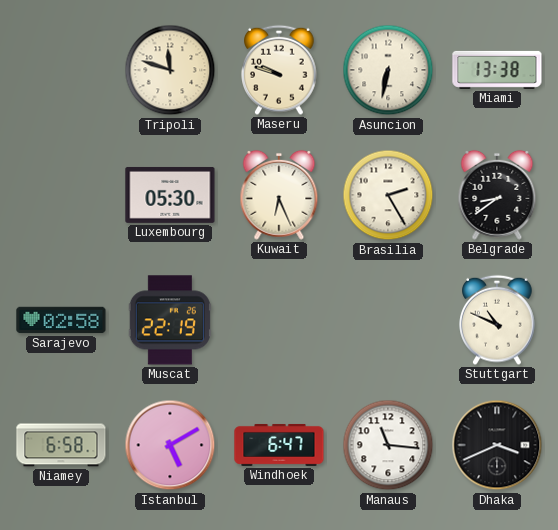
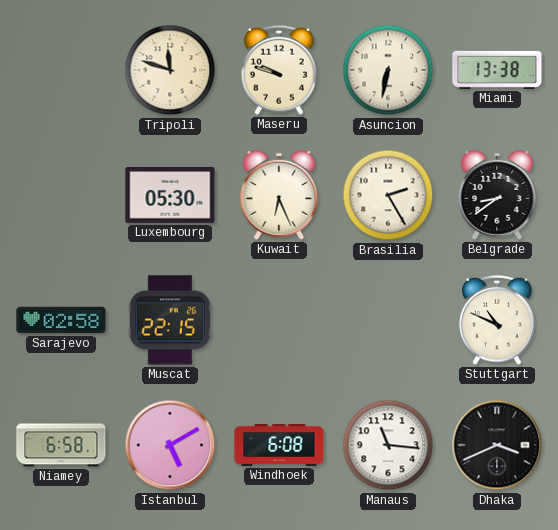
Muscat: 22:19 -> 22:15
Windhoek: 6:47 -> 6:08
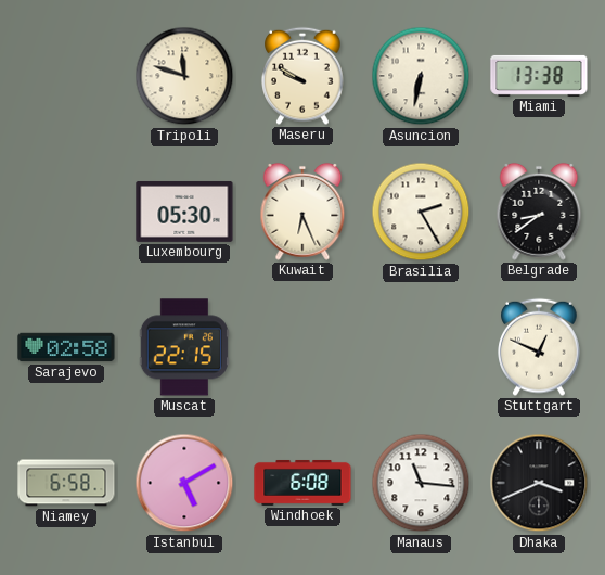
Maseru: 9:48 -> 9:50
Stuttgart: 10:49 -> 12:49
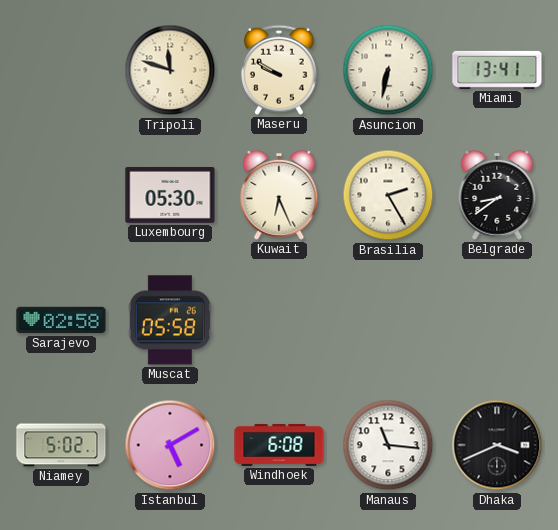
Miami: 13:38 -> 13:41
Muscat: 22:15 -> 05:58
Stuttgart: 12:49 -> none
Niamey: 6:58 -> 5:02
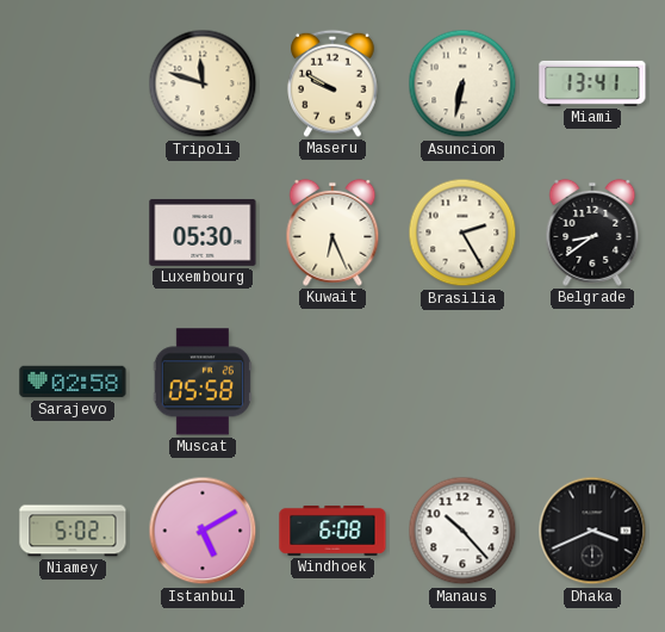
Manaus: 11:16 -> 10:23
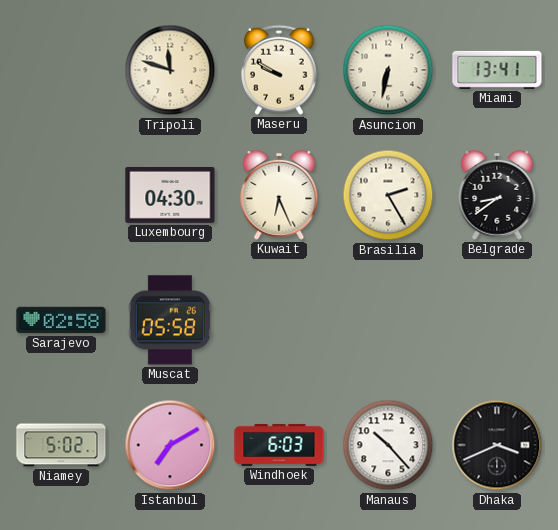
Luxembourg: 05:30 -> 04:30
Istanbul: 5:10 -> 7:10
Windhoek: 6:08 -> 6:03
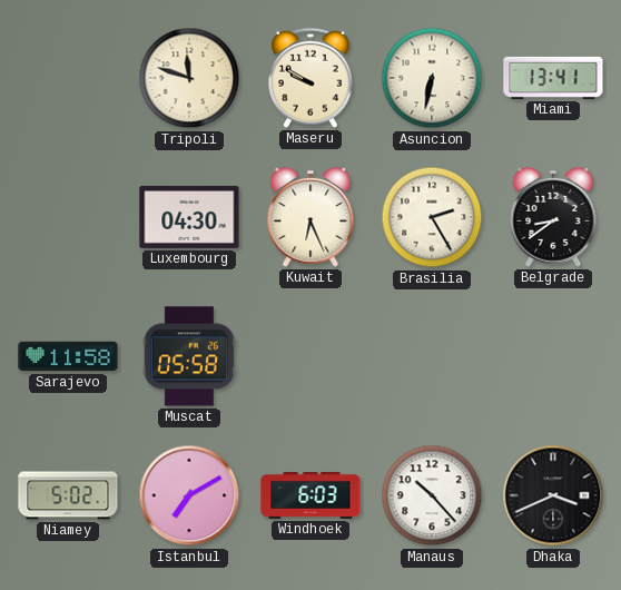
Sarajevo: 02:58 -> 11:58
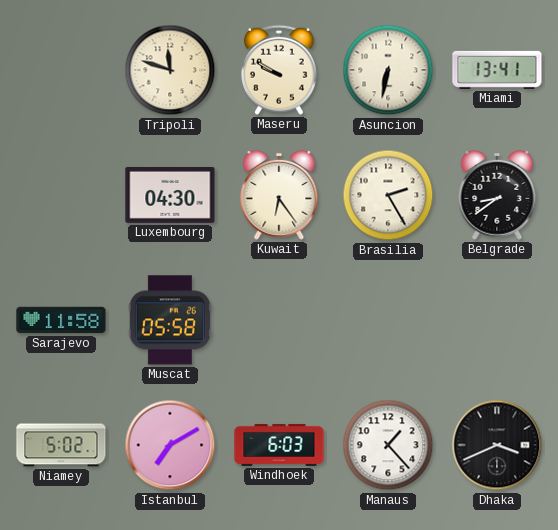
Kuwait: 6:26 -> 6:24
Manaus: 10:23 -> 1:23
